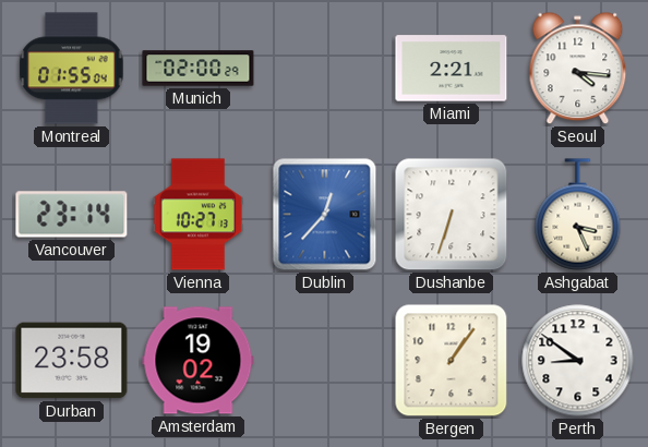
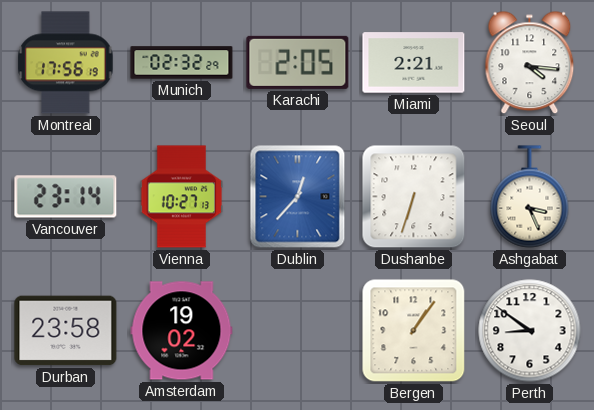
Montreal: 01:55 -> 17:56
Munich: 02:00 -> 02:32
Karachi: none -> 2:05
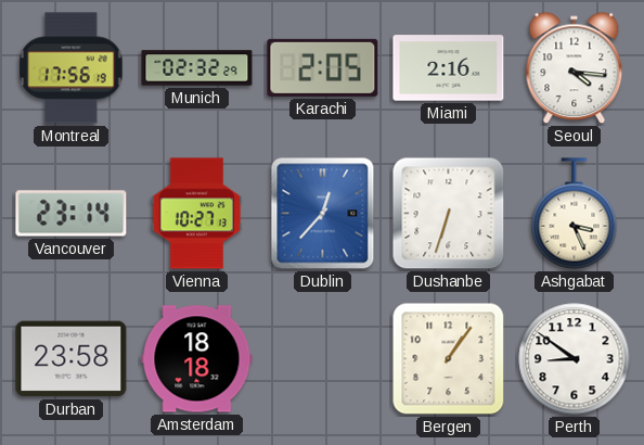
Miami: 2:21 -> 2:16
Amsterdam: 19:02 -> 18:18
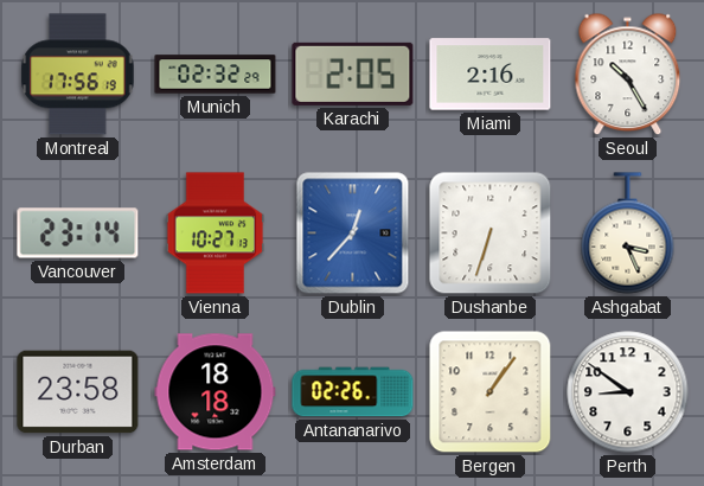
Seoul: 4:16 -> 10:25
Antananarivo: none -> 02:26
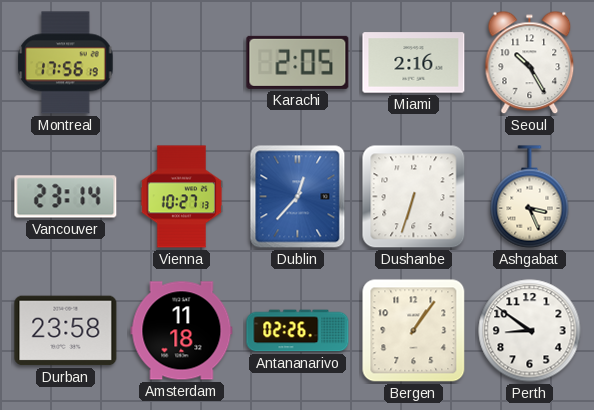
Munich: 02:32 -> none
Amsterdam: 18:18 -> 11:18
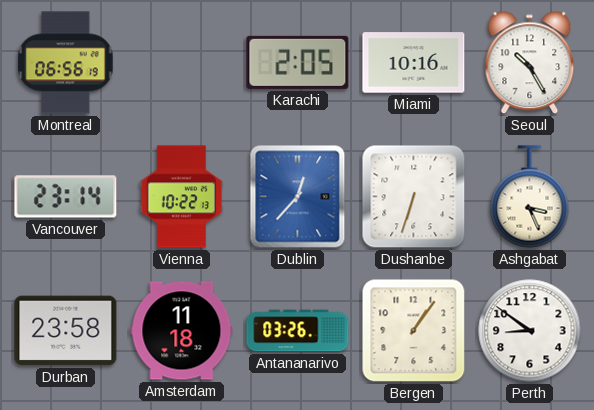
Montreal: 17:56 -> 06:56
Miami: 2:16 -> 10:16
Vienna: 10:27 -> 10:22
Antananarivo: 02:26 -> 03:26
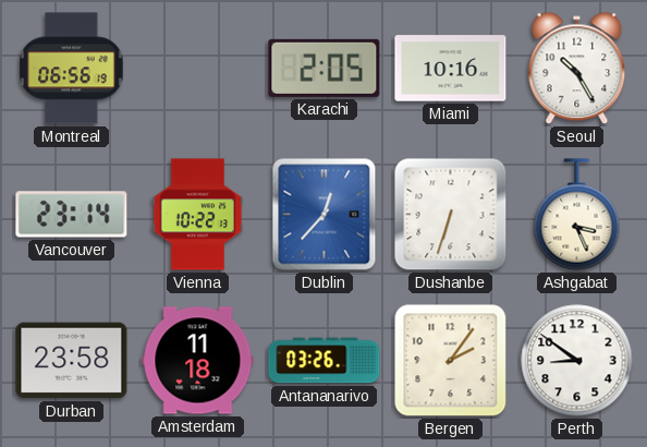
Bergen: 1:06 -> 2:06
